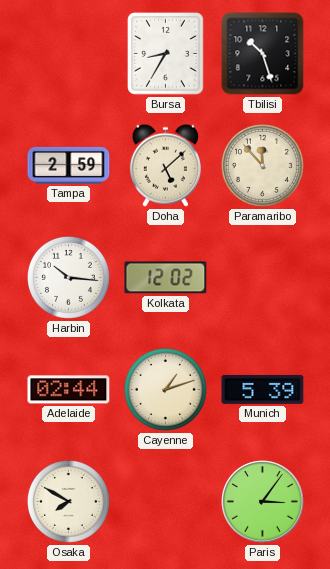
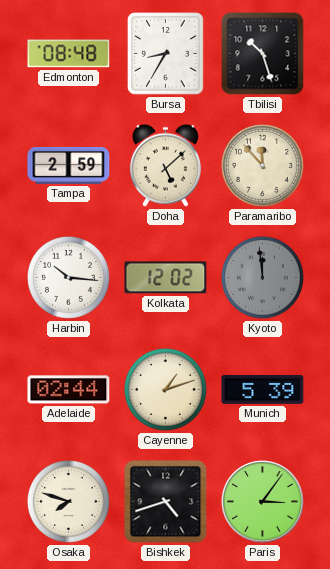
Edmonton: none -> 08:48
Kyoto: none -> 11:59
Osaka: 7:50 -> 7:48
Bishkek: none -> 4:42
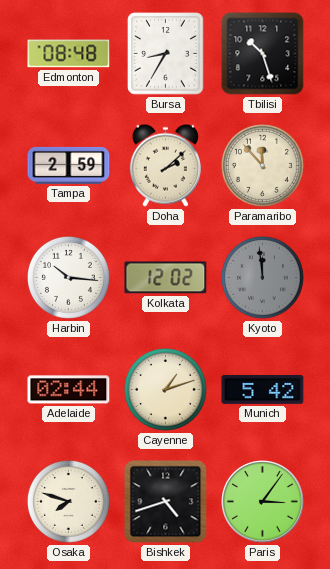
Doha: 5:08 -> 2:08
Munich: 5:39 -> 5:42
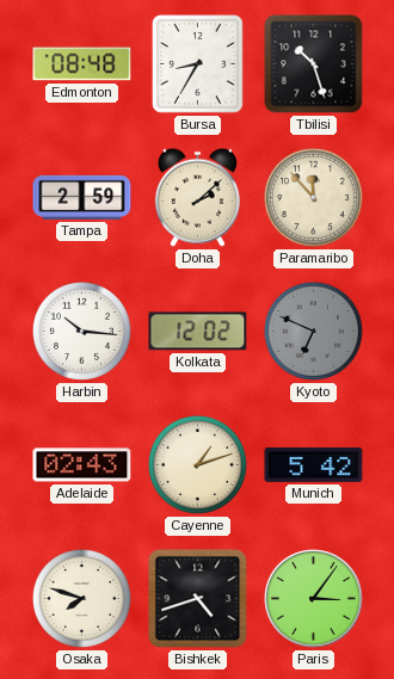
Kyoto: 11:59 -> 6:49
Adelaide: 02:44 -> 02:43
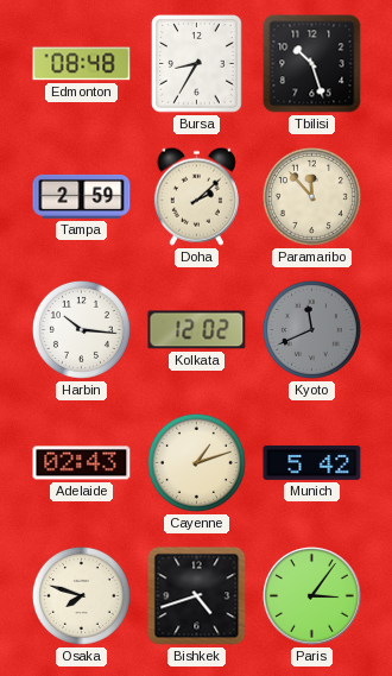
Kyoto: 6:49 -> 11:41
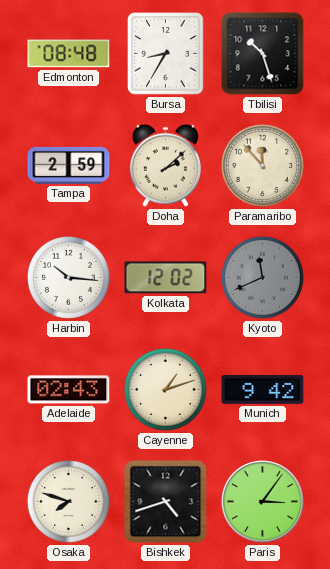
Munich: 5:42 -> 9:42
